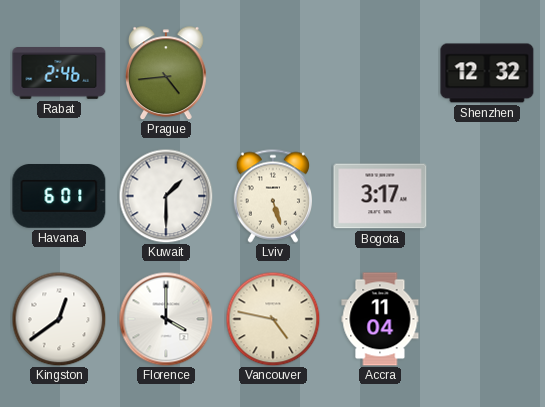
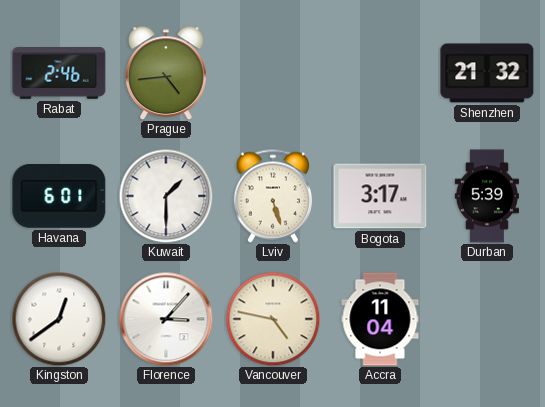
Shenzhen: 12:32 -> 21:32
Durban: none -> 5:39
Florence: 4:00 -> 3:07
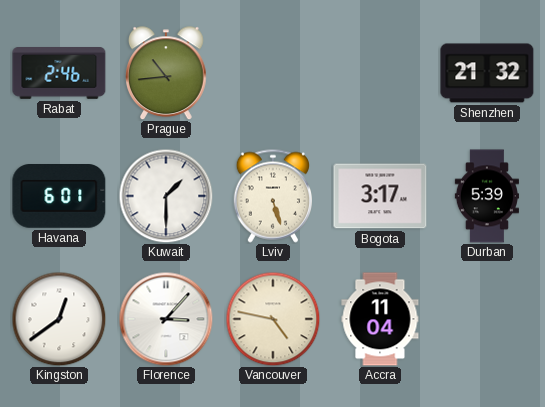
Prague: 4:44 -> 10:44
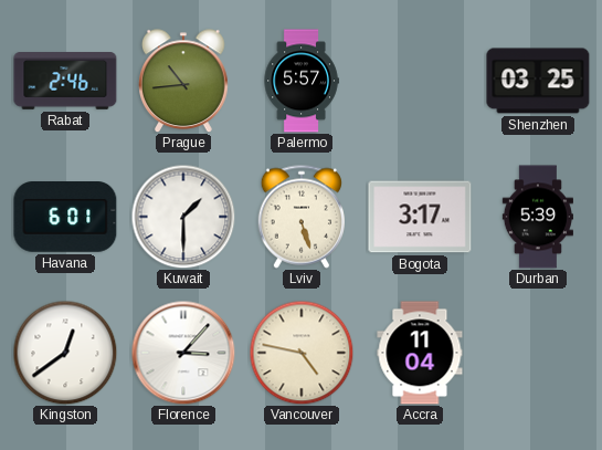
Palermo: none -> 5:57
Shenzhen: 21:32 -> 03:25
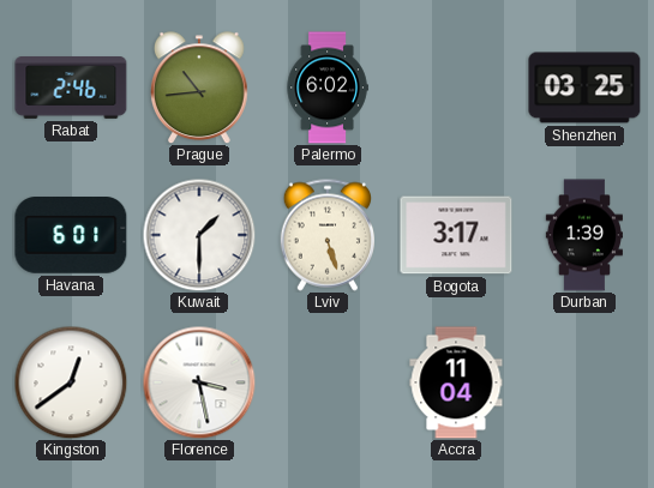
Palermo: 5:57 -> 6:02
Durban: 5:39 -> 1:39
Florence: 3:07 -> 3:28
Vancouver: 4:47 -> none
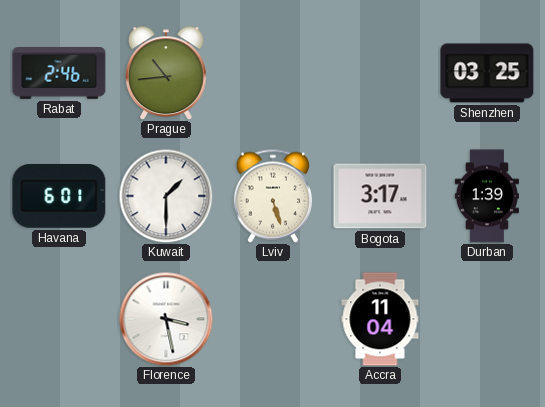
Palermo: 6:02 -> none
Kingston: 12:39 -> none
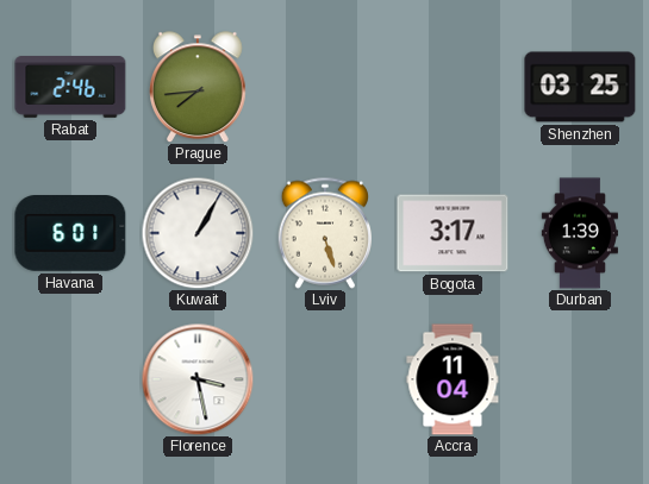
Prague: 10:44 -> 7:44
Kuwait: 1:30 -> 1:05
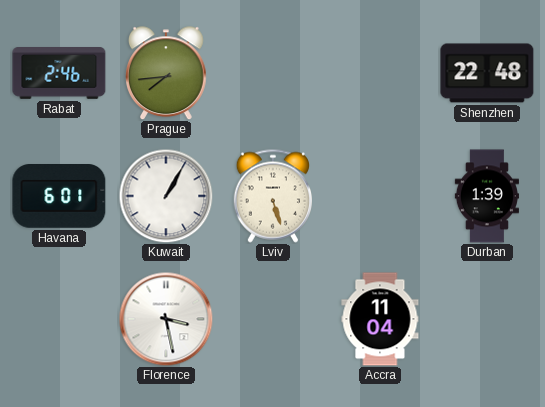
Shenzhen: 03:25 -> 22:48
Bogota: 3:17 -> none
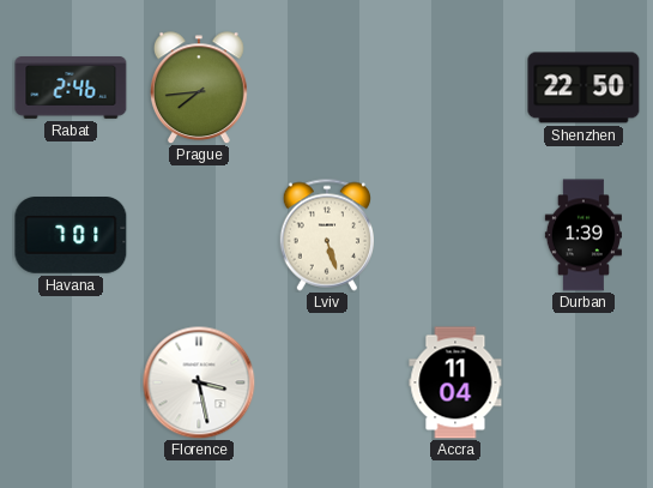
Shenzhen: 22:48 -> 22:50
Havana: 6:01 -> 7:01
Kuwait: 1:05 -> none
